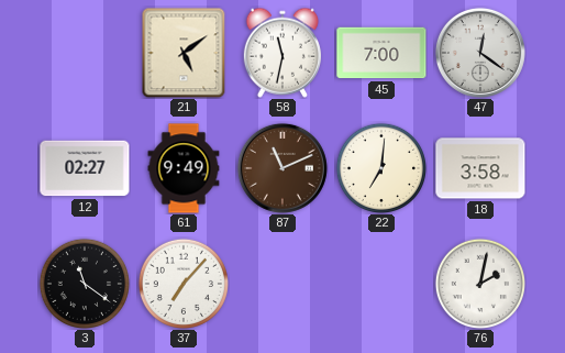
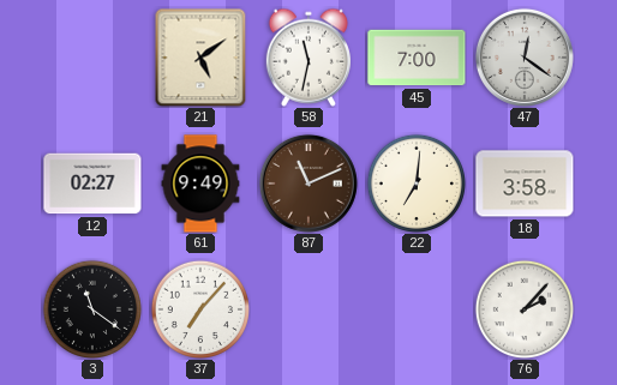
76: 2:02 -> 2:07
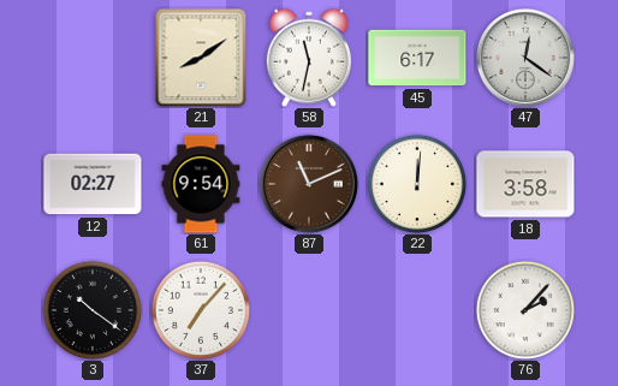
21: 5:09 -> 8:09
45: 7:00 -> 6:17
61: 9:49 -> 9:54
22: 7:01 -> 12:01
3: 11:21 -> 10:21
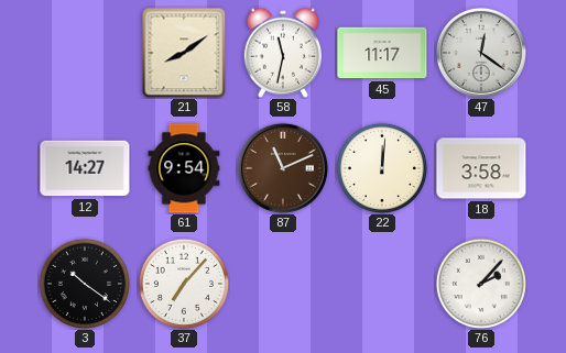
45: 6:17 -> 11:17
12: 02:27 -> 14:27
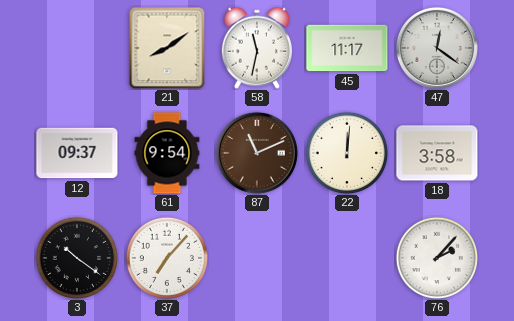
12: 14:27 -> 09:37
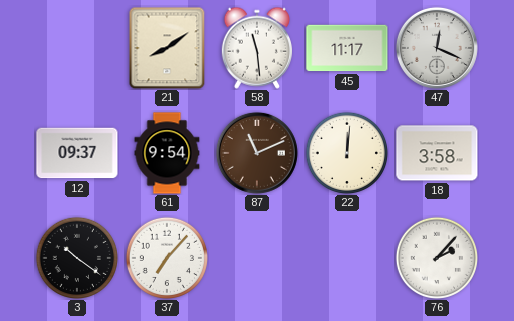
58: 11:32 -> 11:29
47: 12:21 -> 12:19
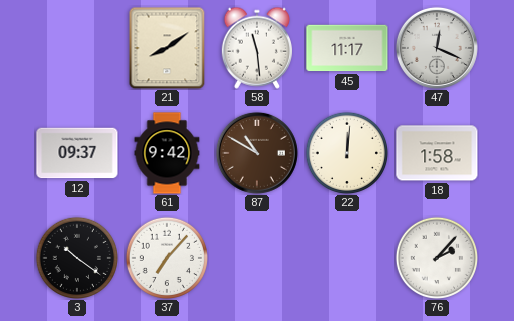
61: 9:54 -> 9:42
87: 11:11 -> 10:50
18: 3:58 -> 1:58
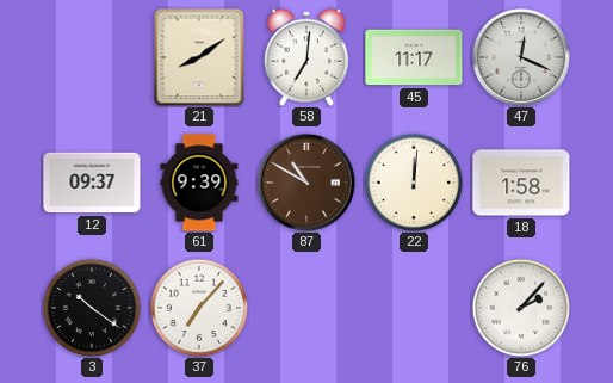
58: 11:29 -> 7:01
61: 9:42 -> 9:39
